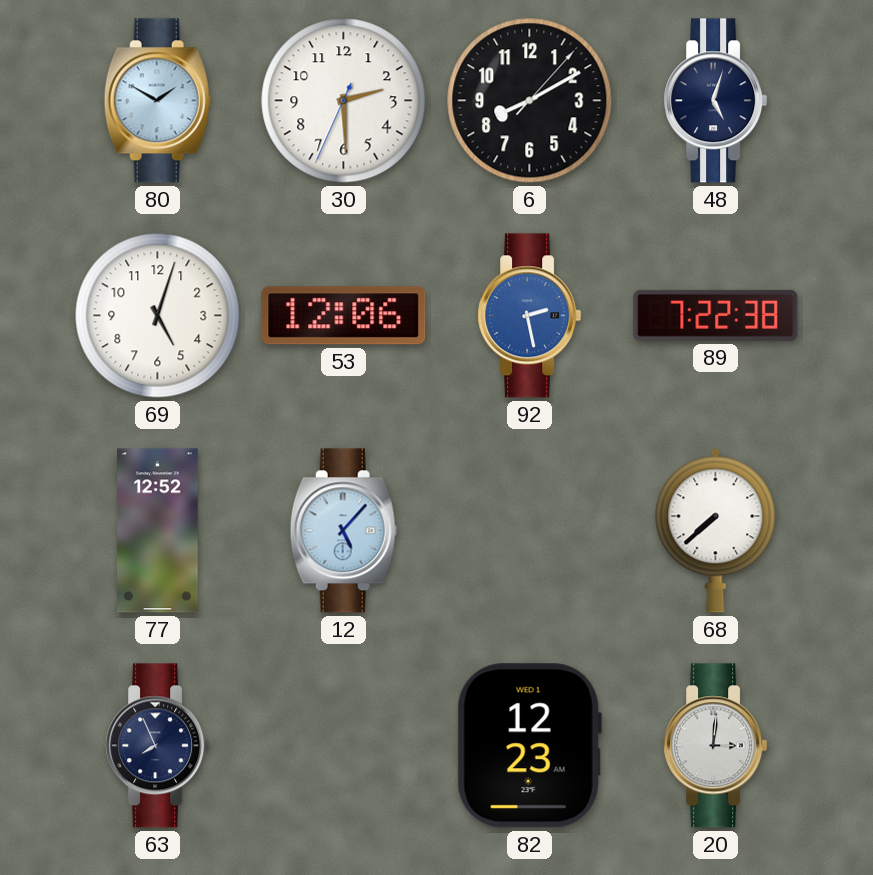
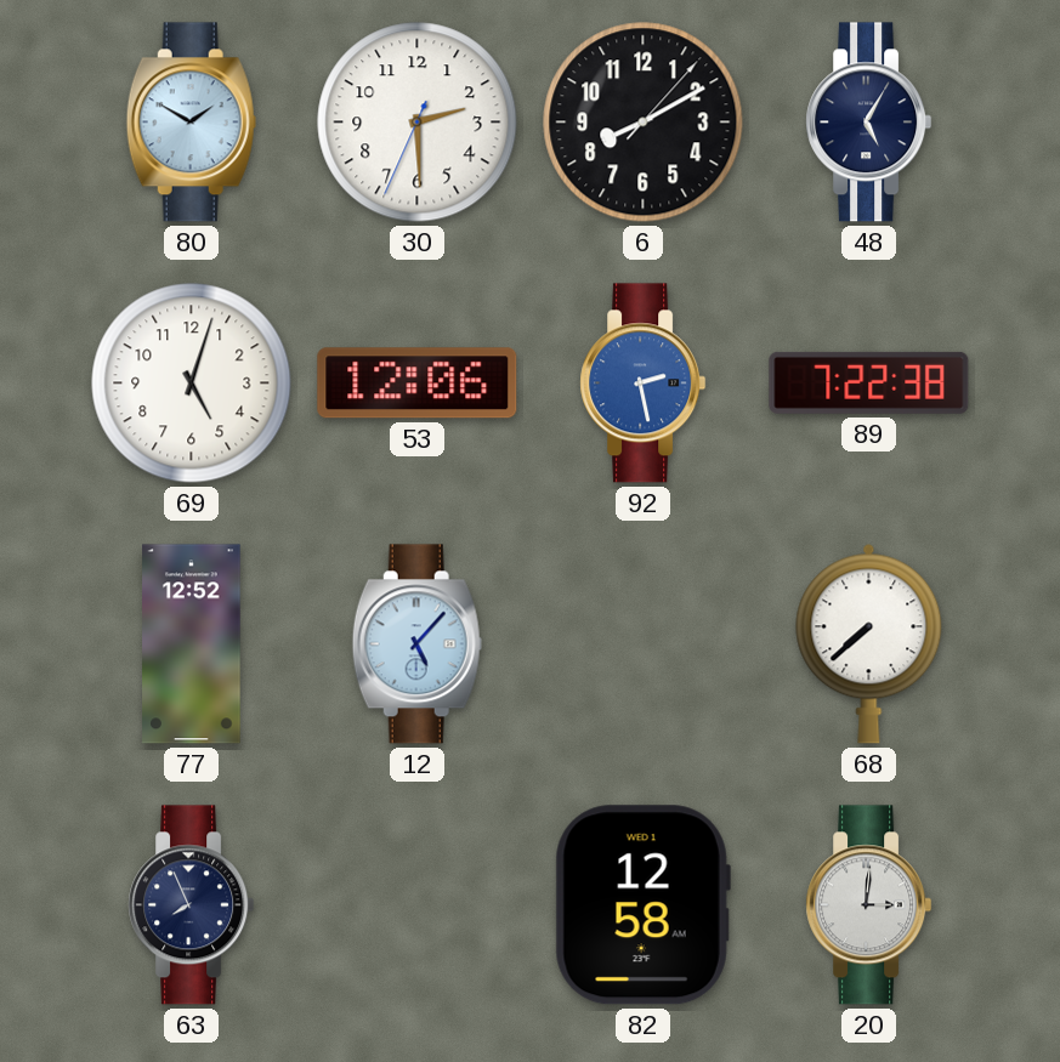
48: 5:03 -> 5:05
82: 12:23 -> 12:58
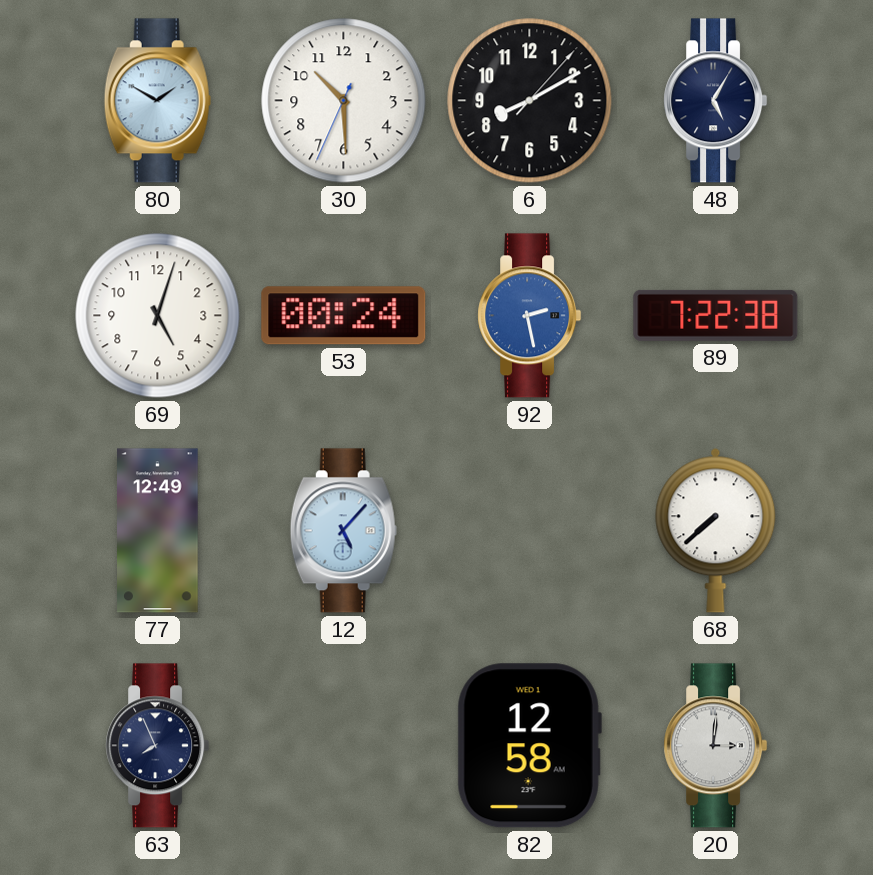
30: 2:29 -> 10:29
53: 12:06 -> 00:24
77: 12:52 -> 12:49
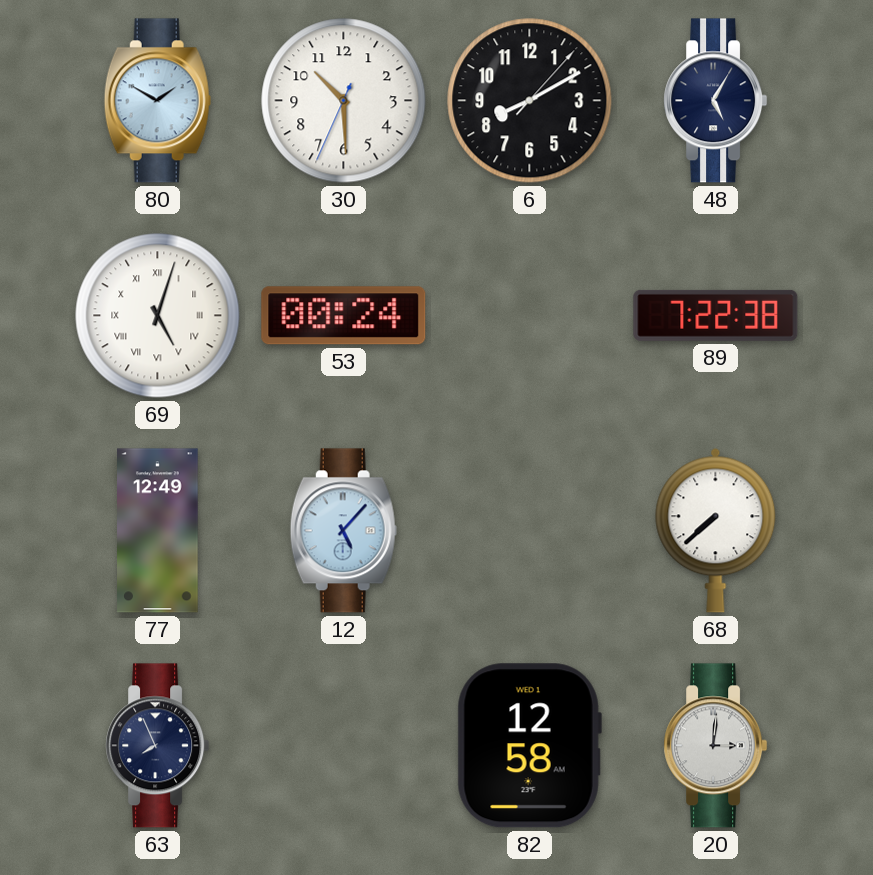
69 numerals: Arabic -> Roman
92: 2:28 -> none
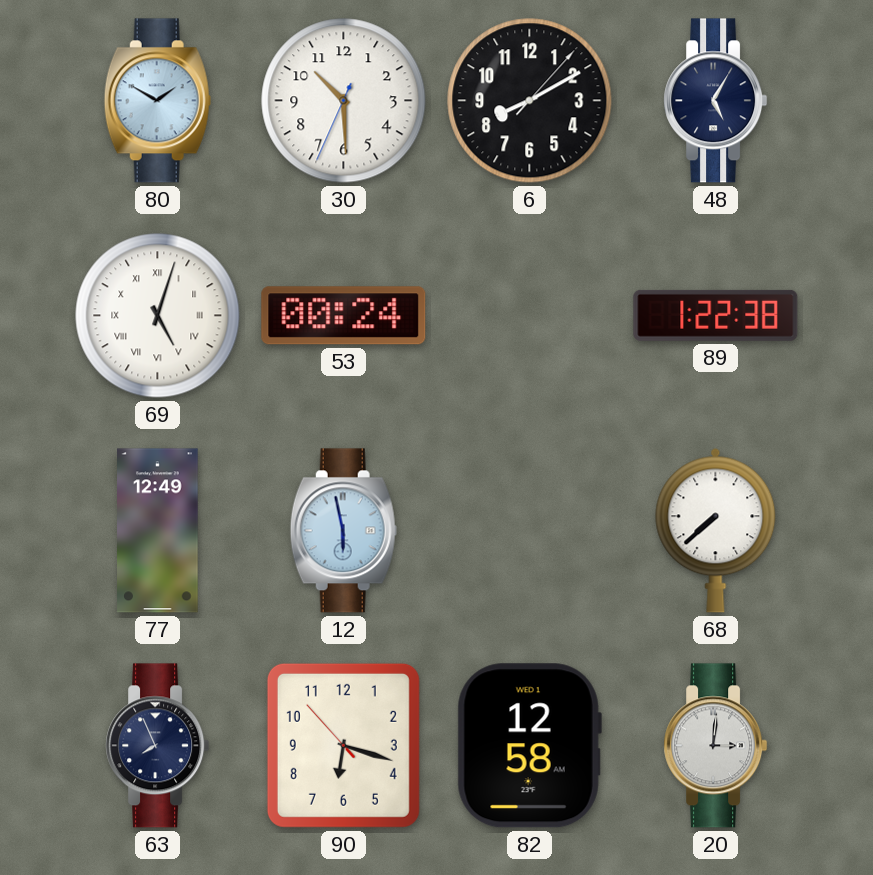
89: 7:22 -> 1:22
12: 5:07 -> 5:58
90: none -> 6:17
